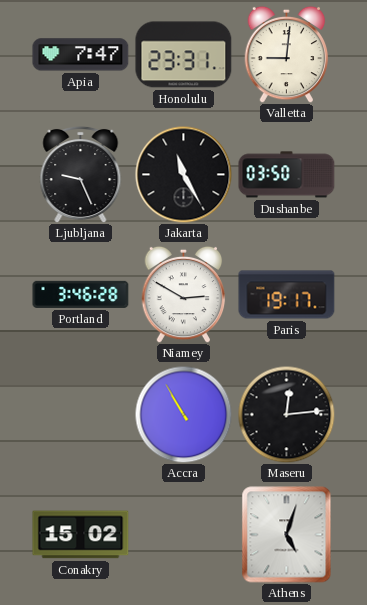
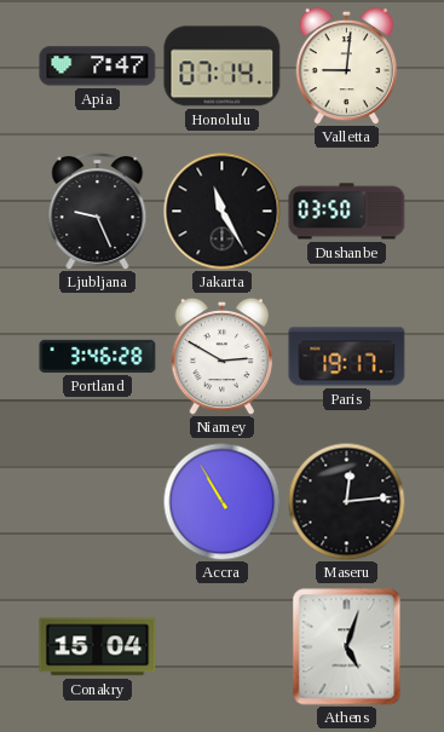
Honolulu: 23:31 -> 07:14
Conakry: 15:02 -> 15:04
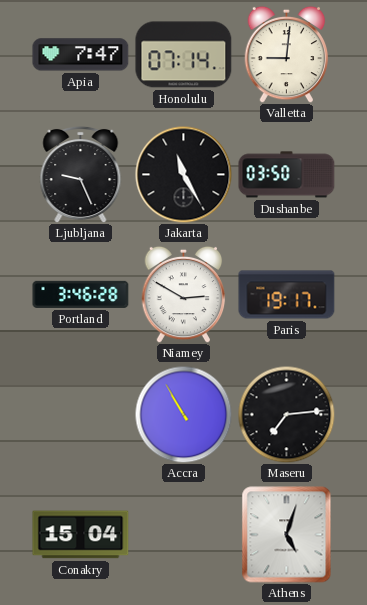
Maseru: 12:14 -> 7:14
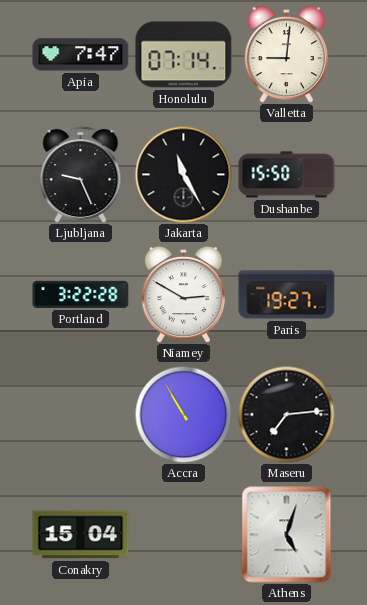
Dushanbe: 03:50 -> 15:50
Portland: 3:46 -> 3:22
Paris: 19:17 -> 19:27
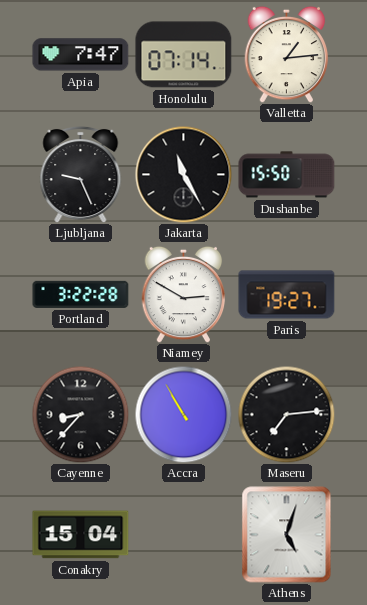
Valletta: 9:01 -> 1:14
Cayenne: none -> 8:37
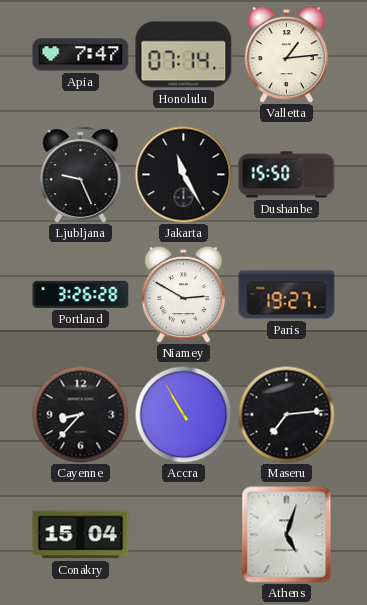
Portland: 3:22 -> 3:26
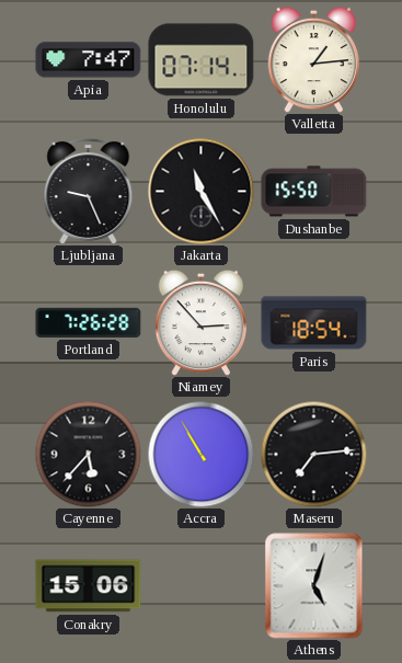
Portland: 3:26 -> 7:26
Niamey: 2:50 -> 2:53
Paris: 19:27 -> 18:54
Cayenne: 8:37 -> 5:37
Conakry: 15:04 -> 15:06
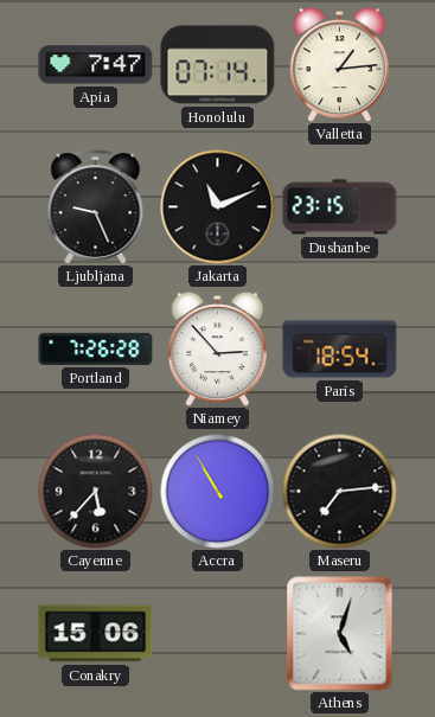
Jakarta: 11:25 -> 11:11
Dushanbe: 15:50 -> 23:15
